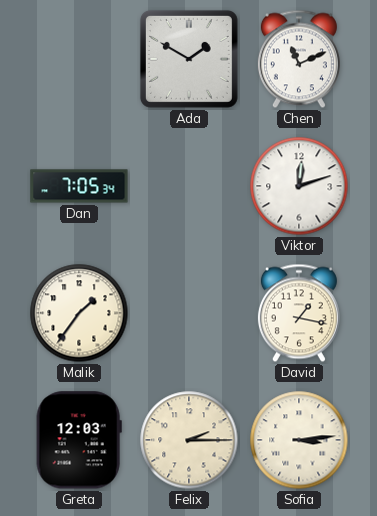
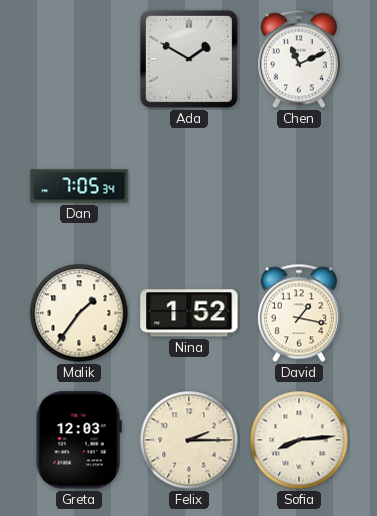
Viktor: 12:12 -> none
Nina: none -> 1:52
Sofia: 3:14 -> 8:14
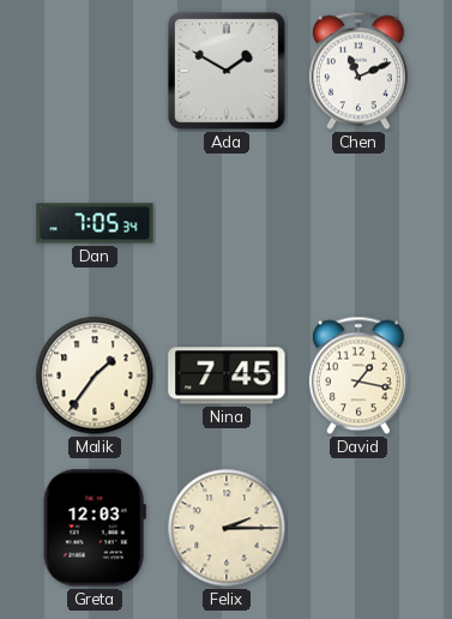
Nina: 1:52 -> 7:45
Sofia: 8:14 -> none
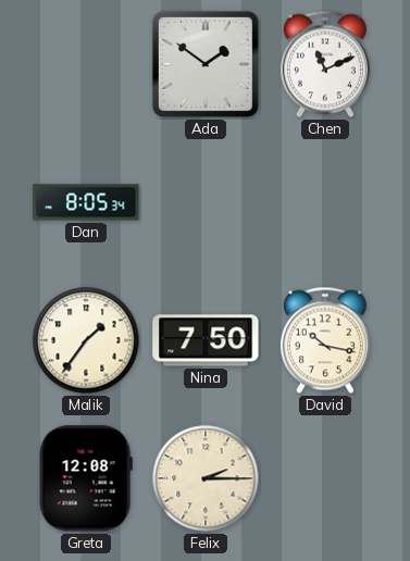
Ada: 1:50 -> 1:51
Dan: 7:05 -> 8:05
Nina: 7:45 -> 7:50
David: 1:17 -> 10:17
Greta: 12:03 -> 12:08
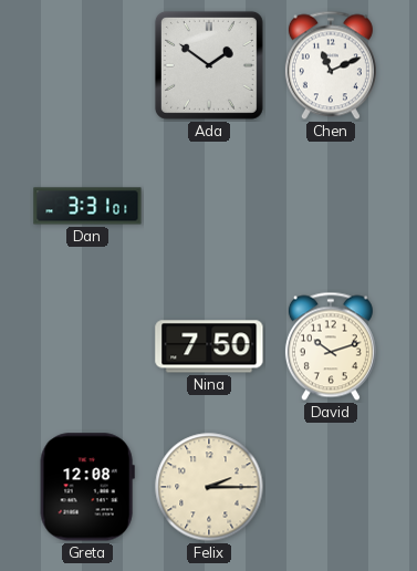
Dan: 8:05 -> 3:31
Malik: 1:36 -> none
David: 10:17 -> 10:12
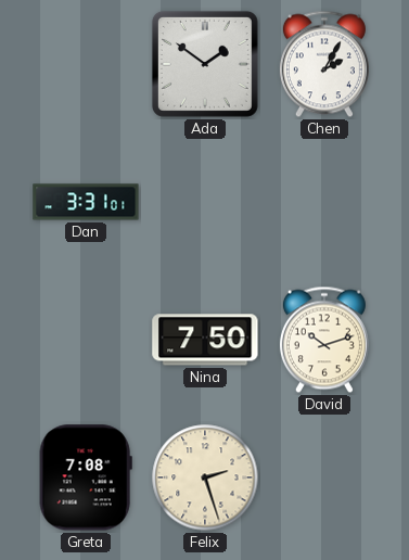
Chen: 11:11 -> 2:05
Greta: 12:08 -> 7:08
Felix: 2:15 -> 2:27
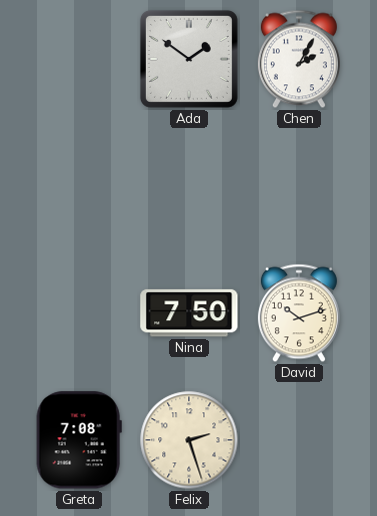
Dan: 3:31 -> none
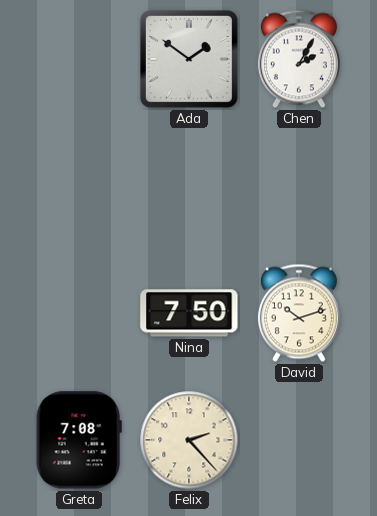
Felix: 2:27 -> 2:23
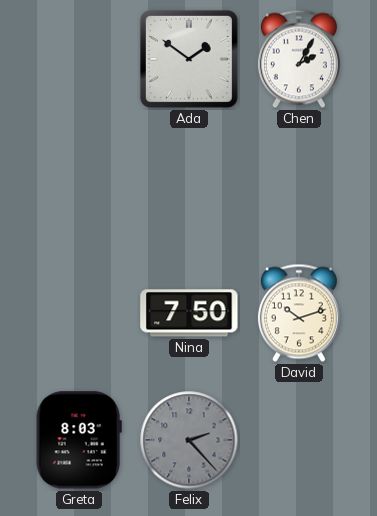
Greta: 7:08 -> 8:03
Felix dial: cream -> grey
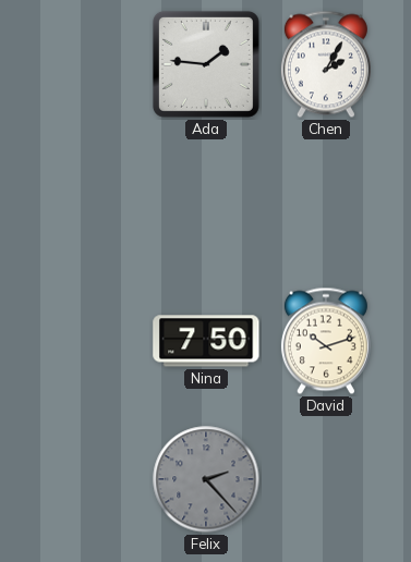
Ada: 1:51 -> 1:46
Greta: 8:03 -> none
